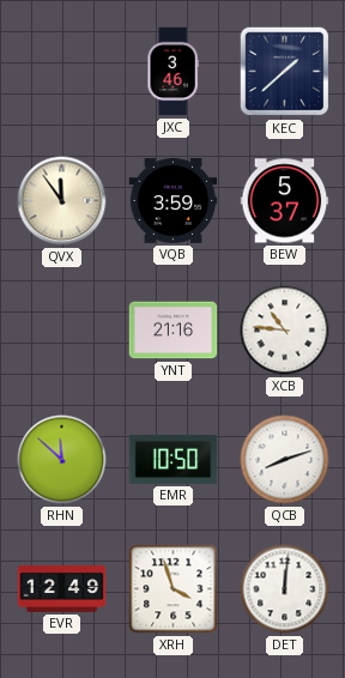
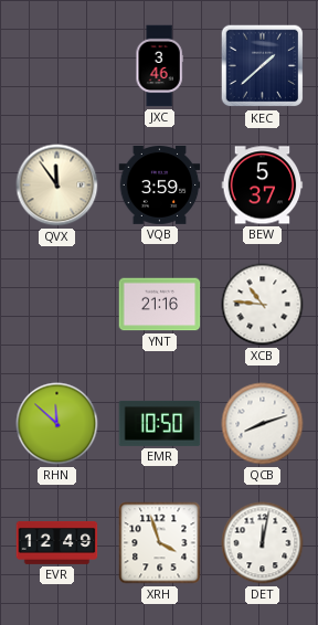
DET: 12:01 -> 12:02
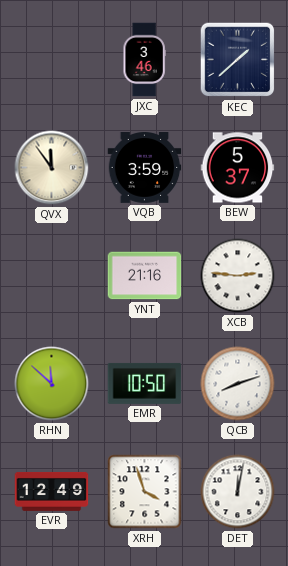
XCB: 10:46 -> 2:46
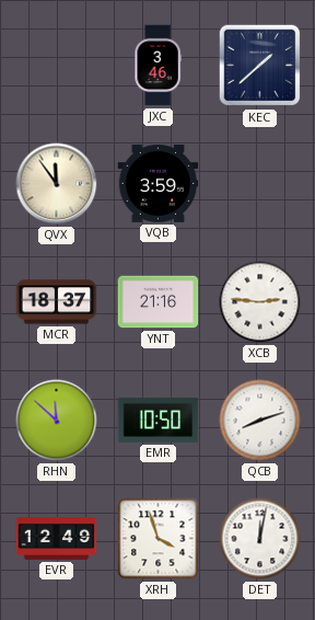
BEW: 5:37 -> none
MCR: none -> 18:37
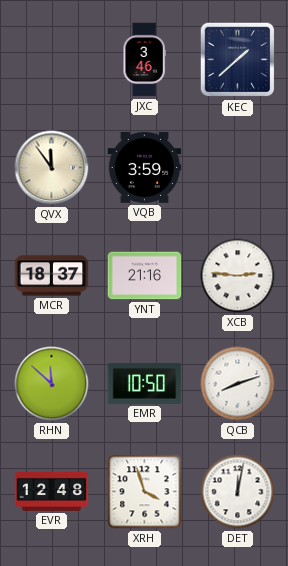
EVR: 12:49 -> 12:48
